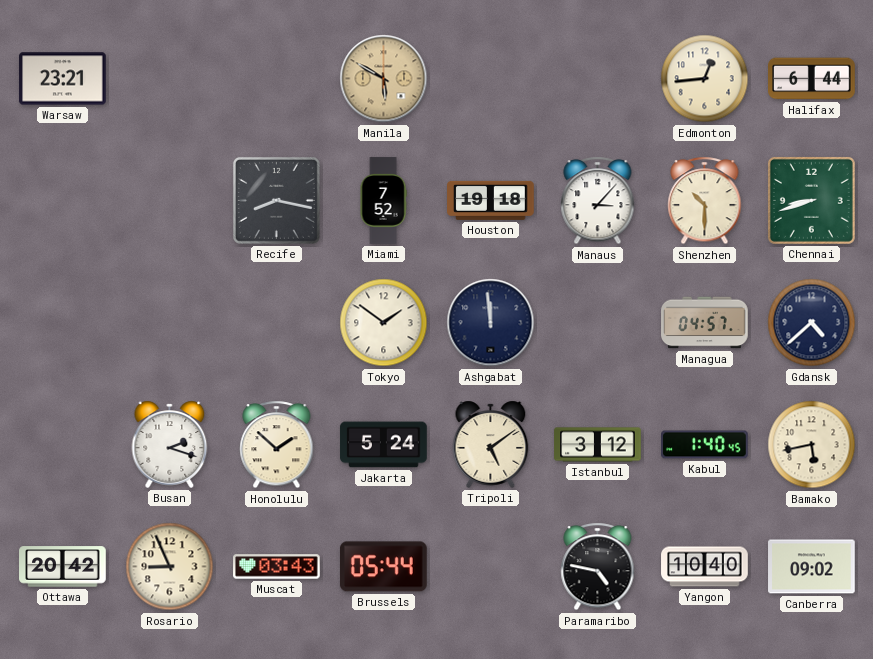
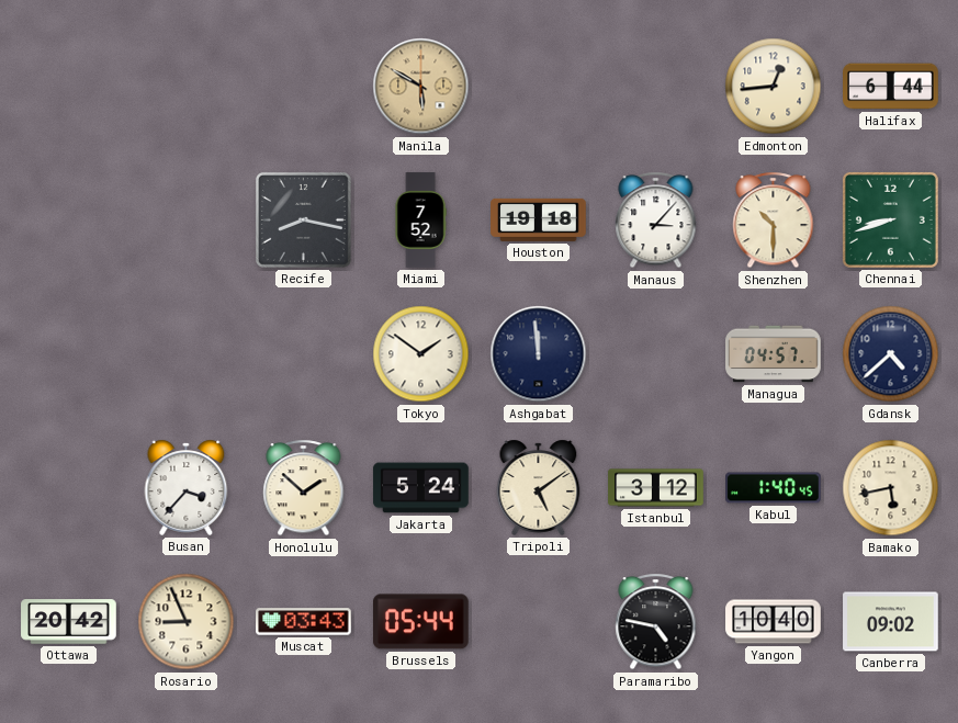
Warsaw: 23:21 -> none
Busan: 2:18 -> 3:37
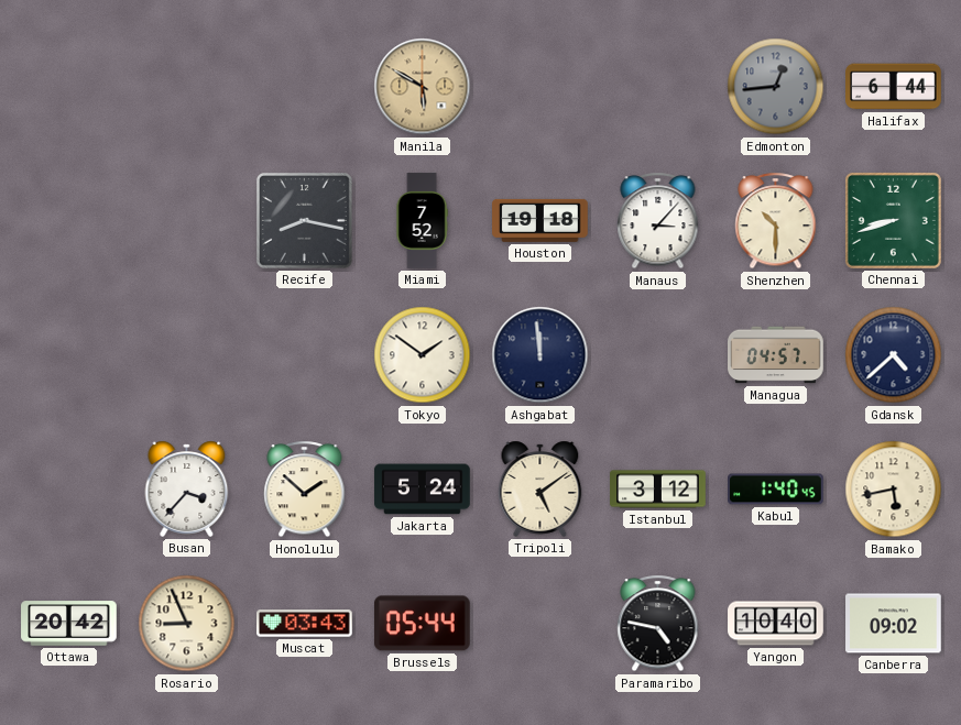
Edmonton dial: cream -> grey
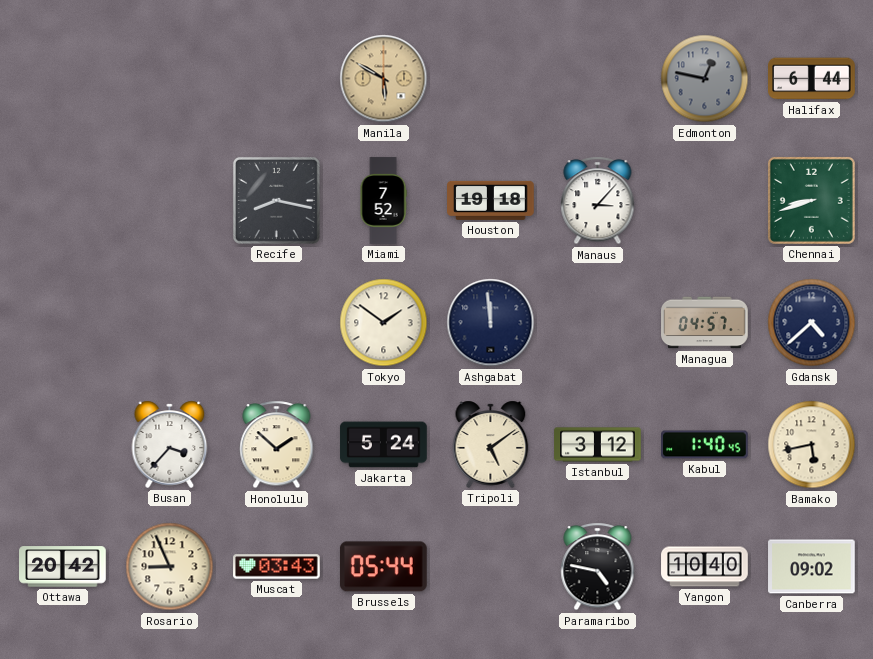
Edmonton: 12:44 -> 12:47
Shenzhen: 10:30 -> none
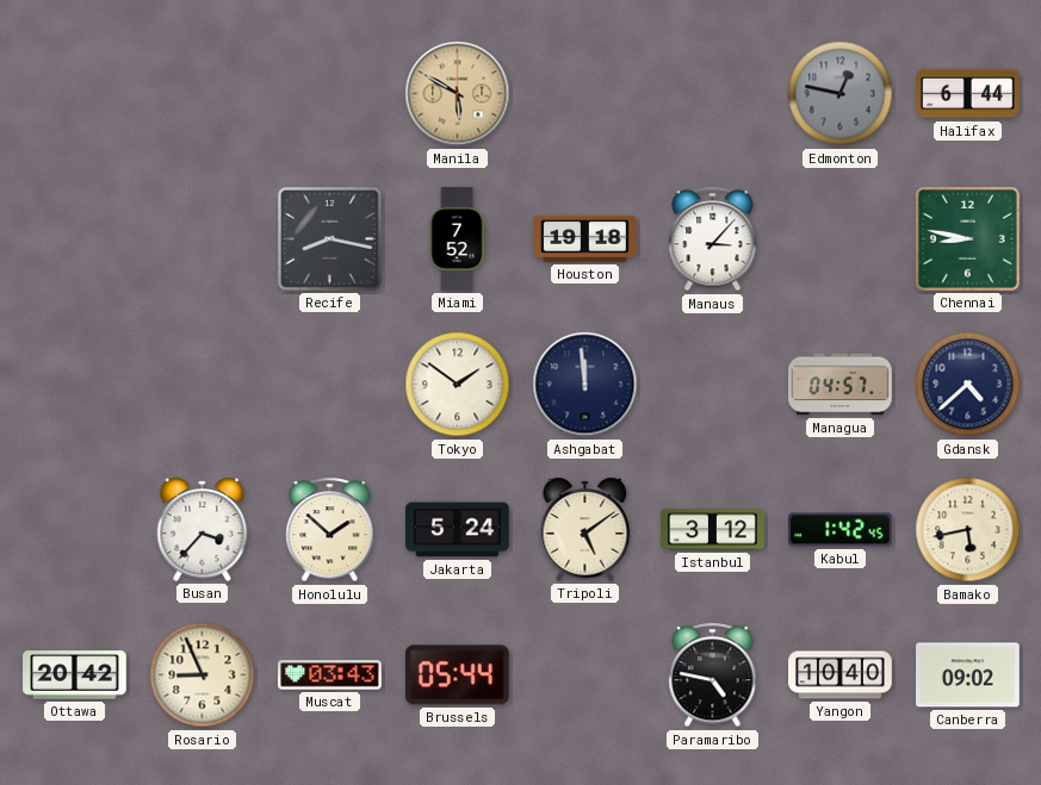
Chennai: 8:42 -> 8:47
Kabul: 1:40 -> 1:42
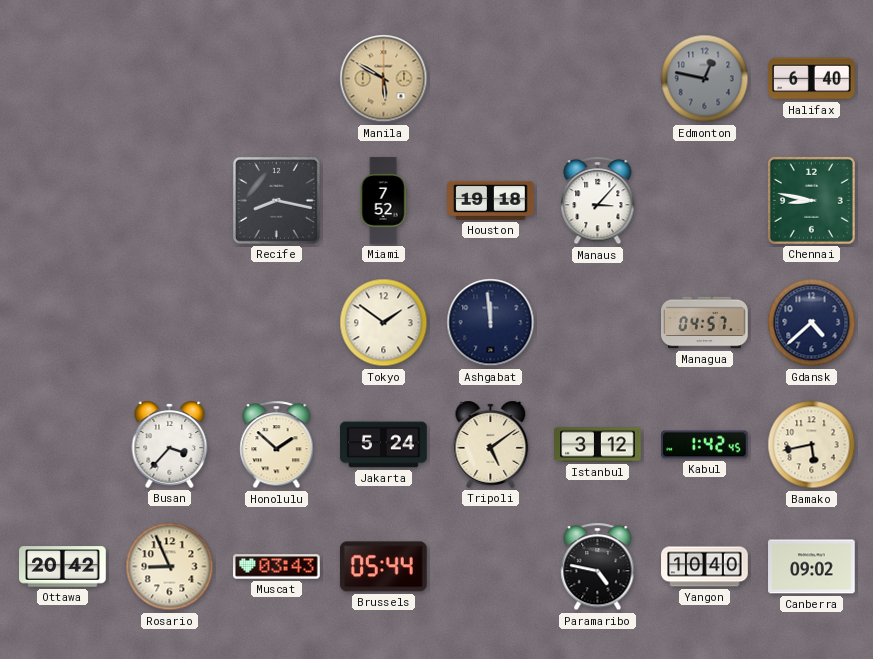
Halifax: 6:44 -> 6:40
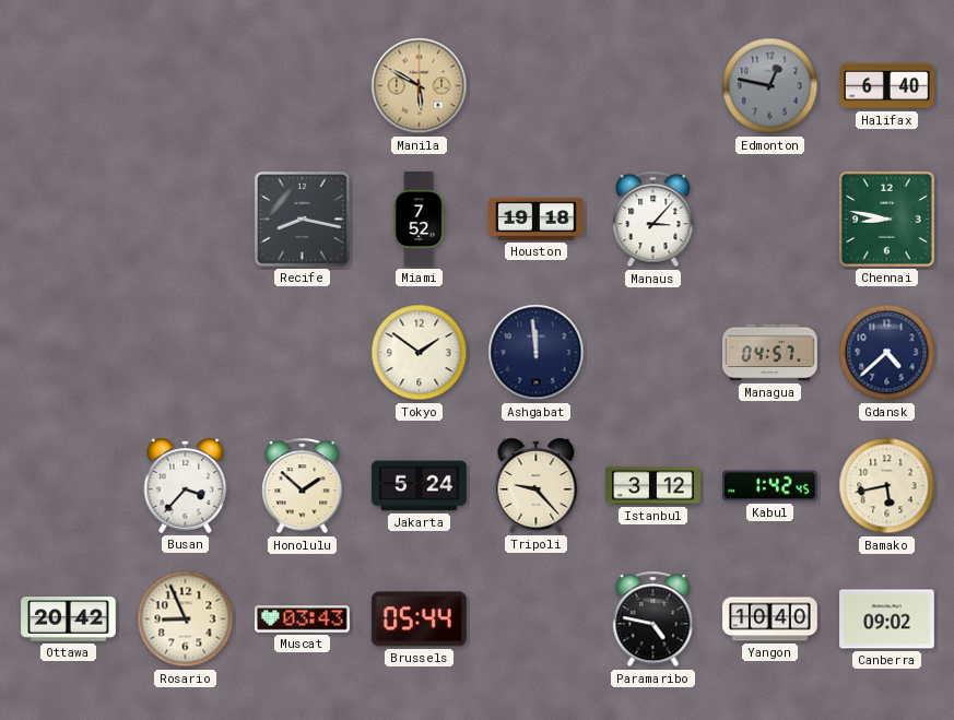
Tripoli: 5:09 -> 9:23
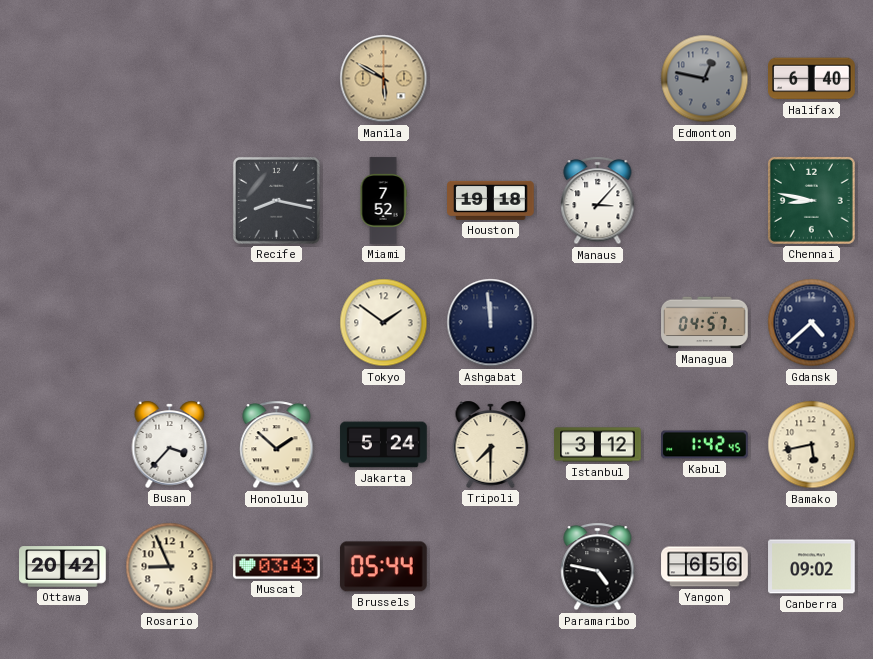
Tripoli: 9:23 -> 7:30
Yangon: 10:40 -> 6:56
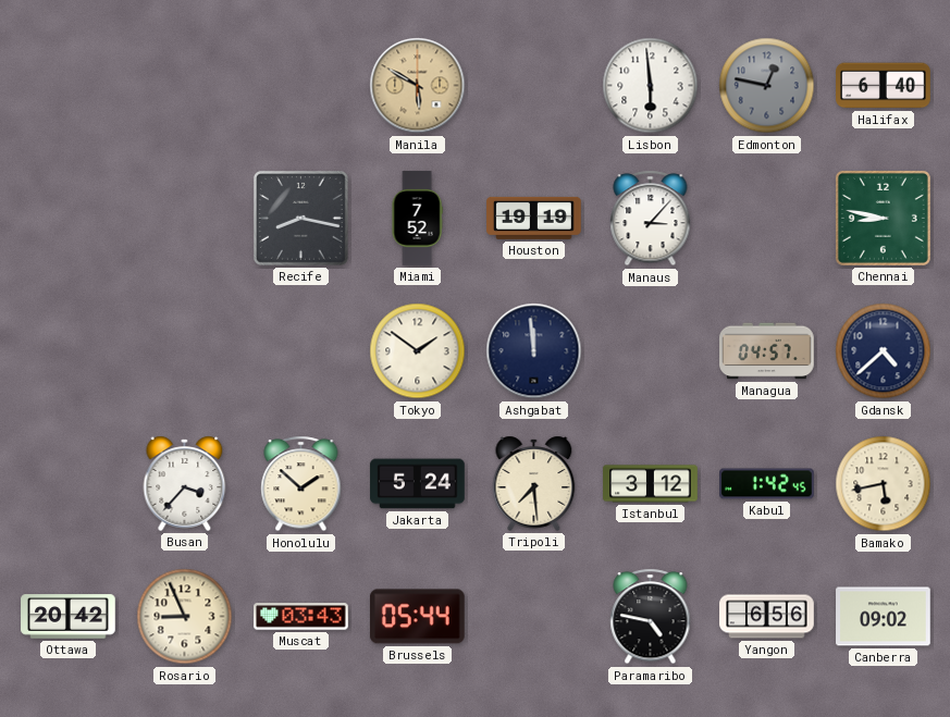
Lisbon: none -> 5:59
Houston: 19:18 -> 19:19
Tripoli: 7:30 -> 7:29
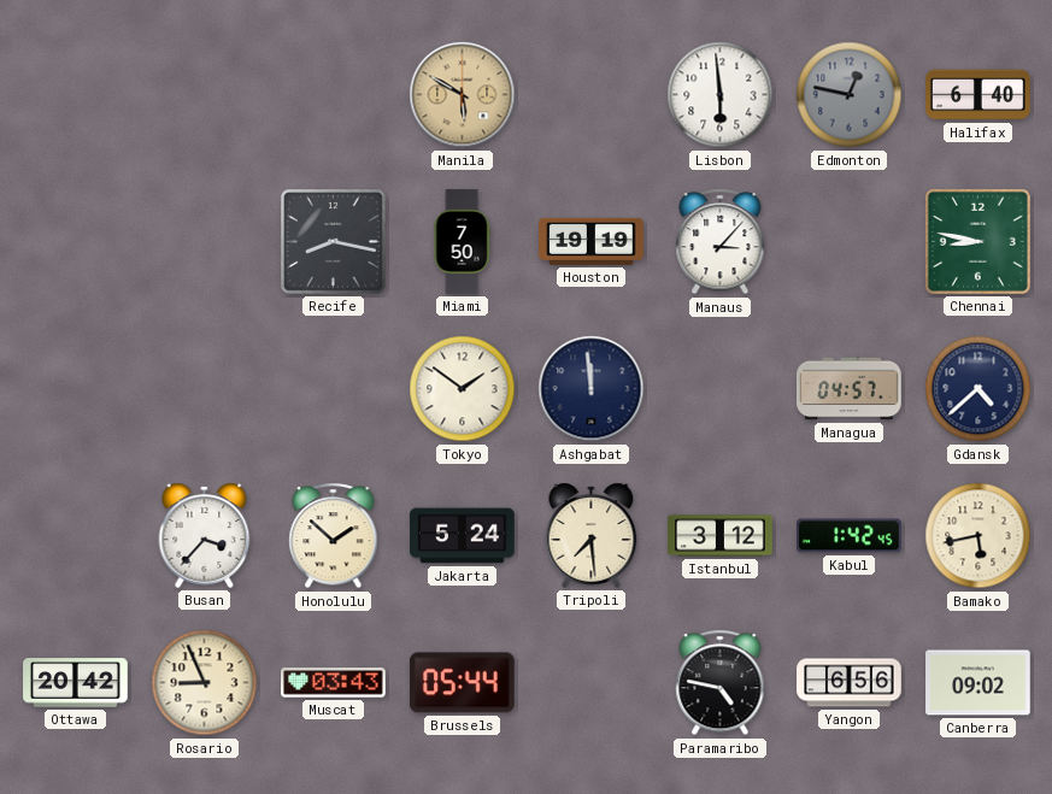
Miami: 7:52 -> 7:50
